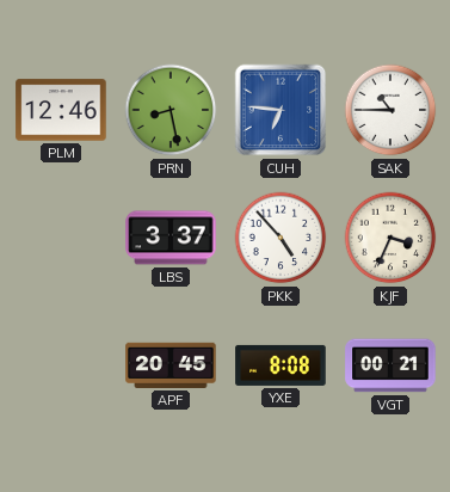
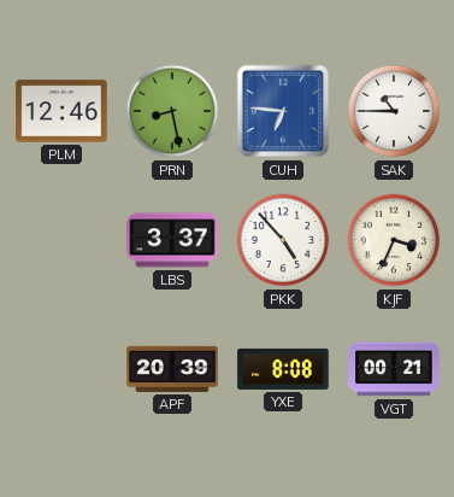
APF: 20:45 -> 20:39
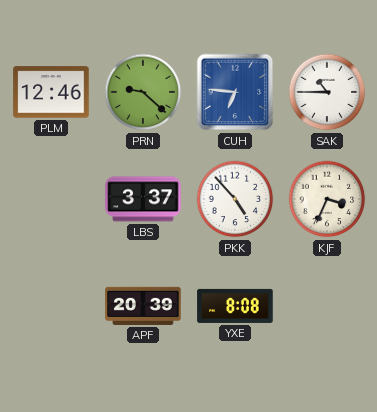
PRN: 8:28 -> 9:22
VGT: 00:21 -> none
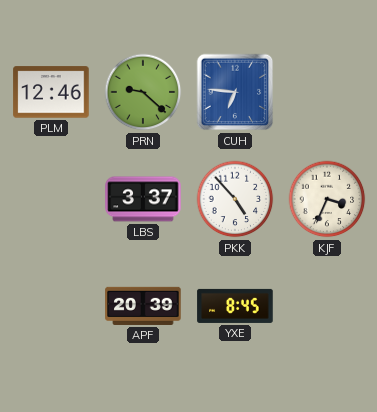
SAK: 10:45 -> none
YXE: 8:08 -> 8:45
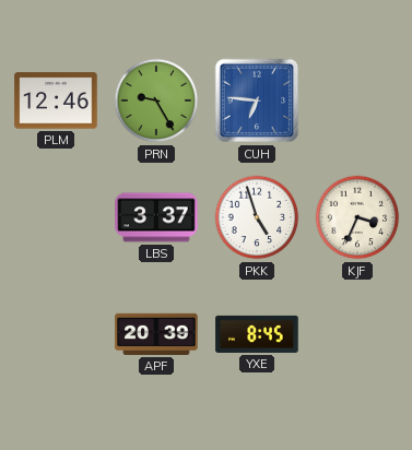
PRN: 9:22 -> 9:25
PKK: 4:53 -> 4:57
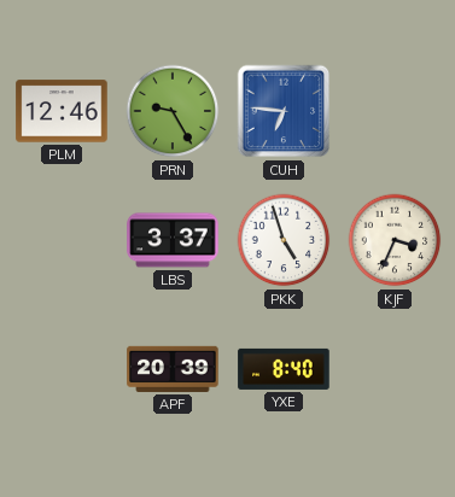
YXE: 8:45 -> 8:40
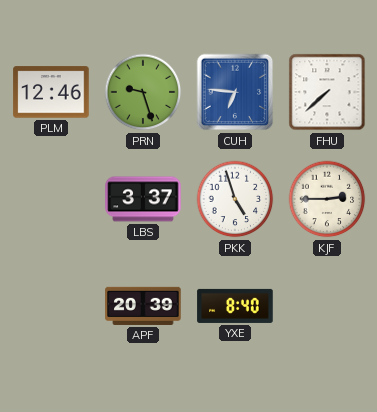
PRN: 9:25 -> 9:27
FHU: none -> 7:38
KJF: 3:34 -> 2:45
